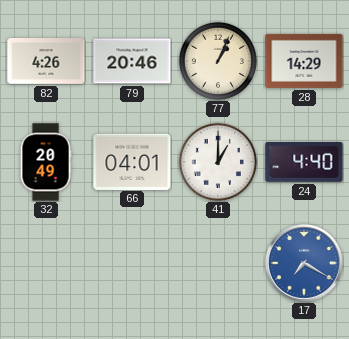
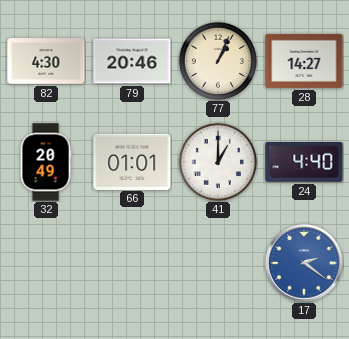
82: 4:26 -> 4:30
28: 14:29 -> 14:27
66: 04:01 -> 01:01
17: 7:20 -> 2:21
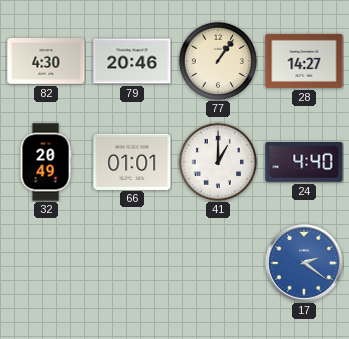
77: 1:04 -> 1:06
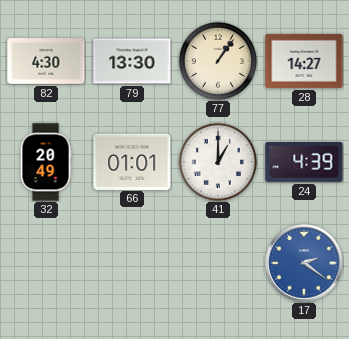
79: 20:46 -> 13:30
24: 4:40 -> 4:39
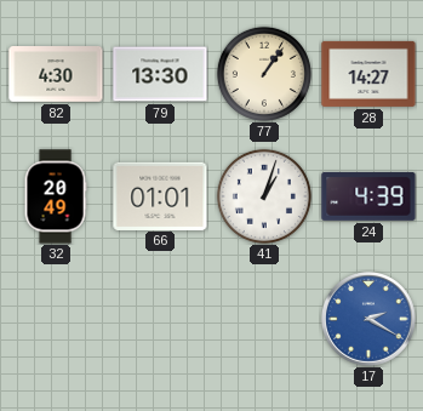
41: 1:00 -> 1:03
17: 2:21 -> 2:20
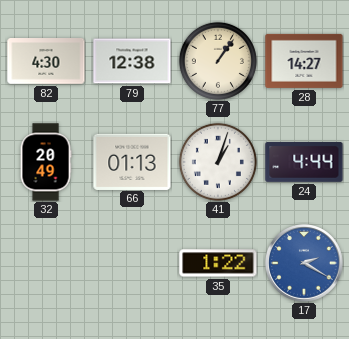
79: 13:30 -> 12:38
66: 01:01 -> 01:13
24: 4:39 -> 4:44
35: none -> 1:22
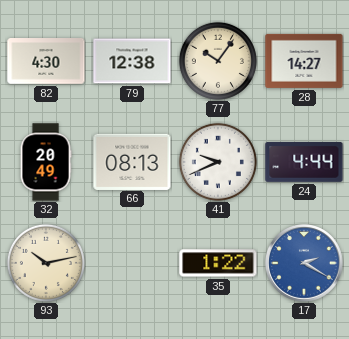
77: 1:06 -> 10:06
66: 01:13 -> 08:13
41: 1:03 -> 9:41
93: none -> 10:13
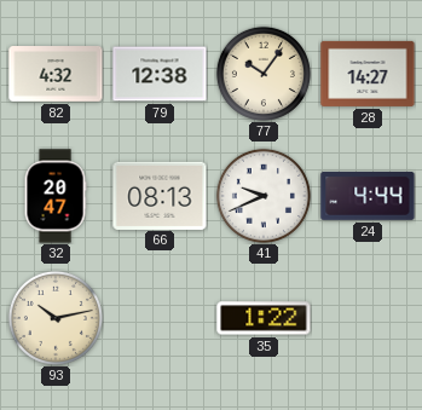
82: 4:30 -> 4:32
32: 20:49 -> 20:47
17: 2:20 -> none
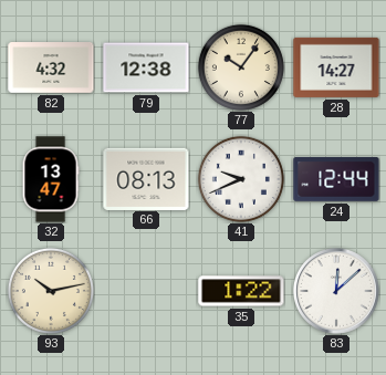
32: 20:47 -> 13:47
24: 4:44 -> 12:44
83: none -> 12:08
